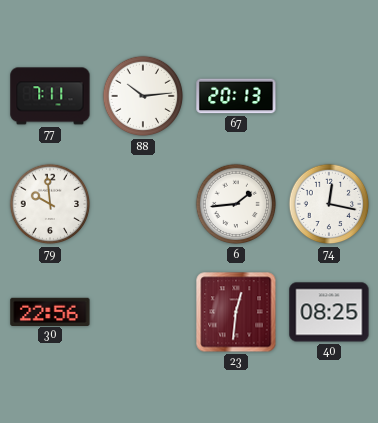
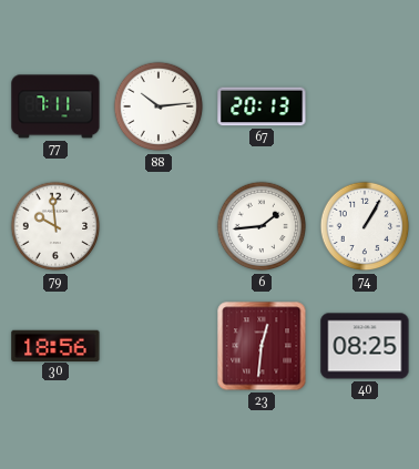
74: 12:17 -> 1:05
30: 22:56 -> 18:56
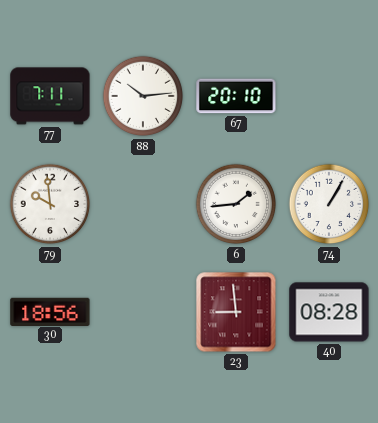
67: 20:13 -> 20:10
23: 12:31 -> 8:59
40: 08:25 -> 08:28
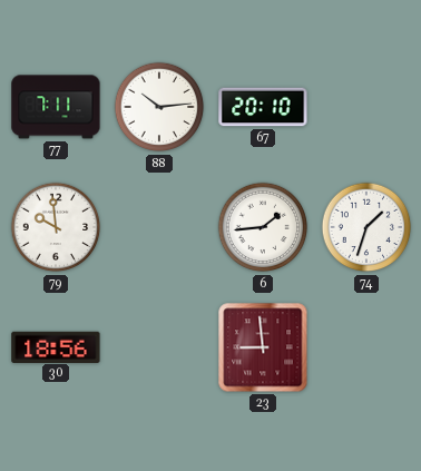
74: 1:05 -> 1:33
40: 08:28 -> none
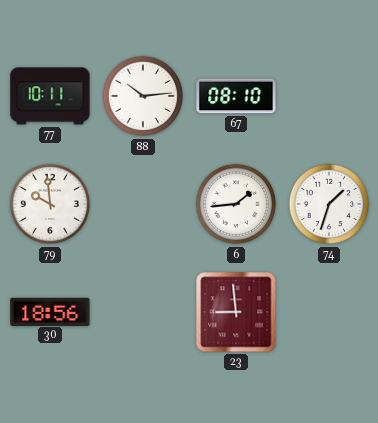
77: 7:11 -> 10:11
67: 20:10 -> 08:10
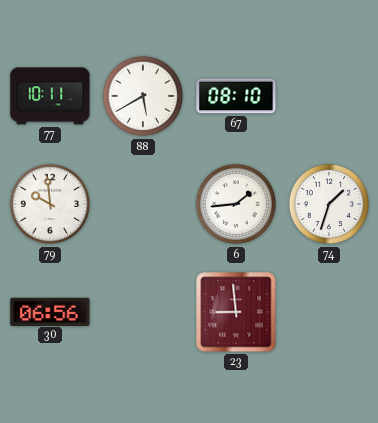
88: 10:14 -> 5:40
30: 18:56 -> 06:56
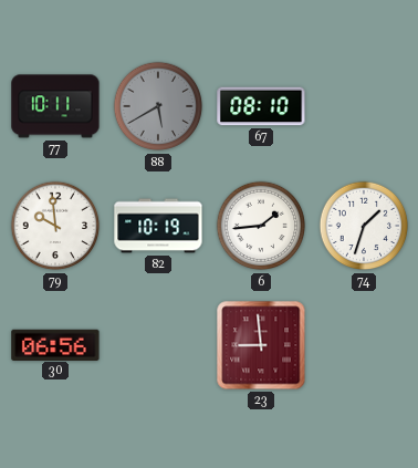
88 dial: white -> grey
82: none -> 10:19
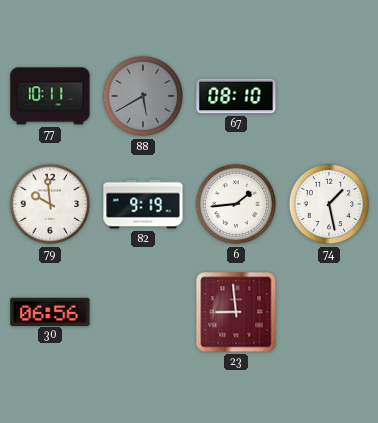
82: 10:19 -> 9:19
74: 1:33 -> 1:28
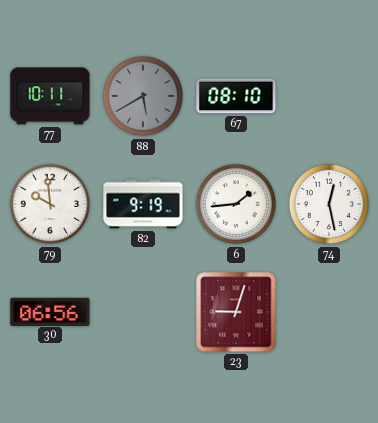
74: 1:28 -> 12:28
23: 8:59 -> 9:03
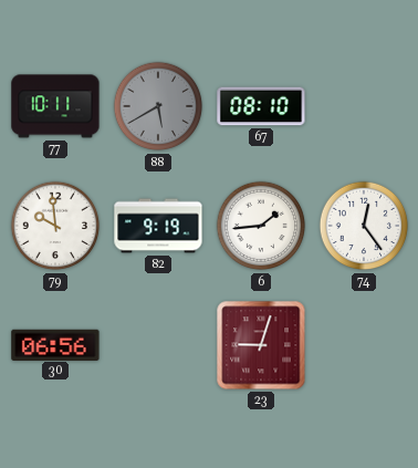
74: 12:28 -> 12:24
